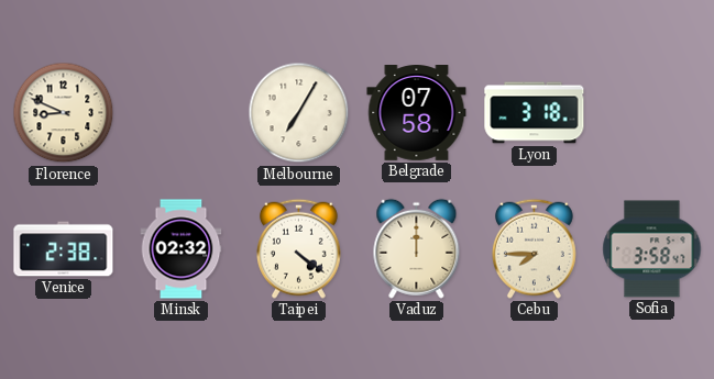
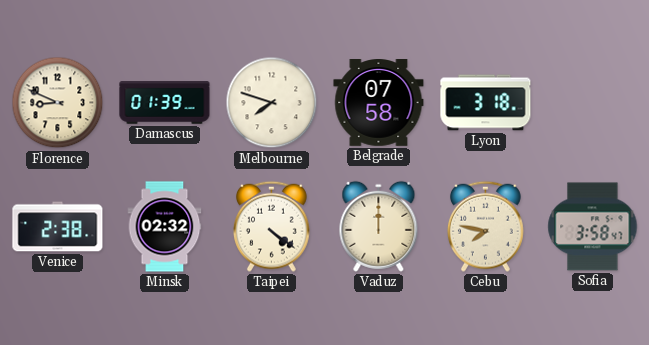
Damascus: none -> 01:39
Melbourne: 7:05 -> 7:48
Cebu: 7:45 -> 7:47
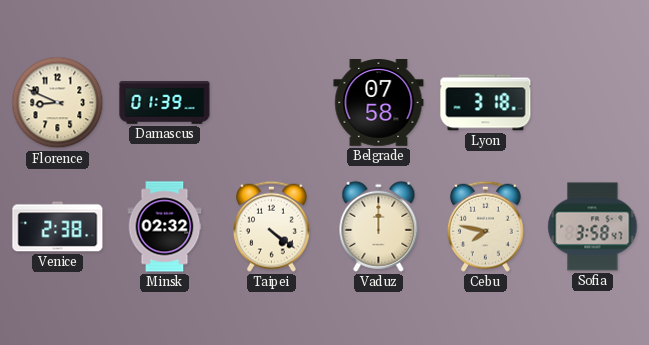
Melbourne: 7:48 -> none
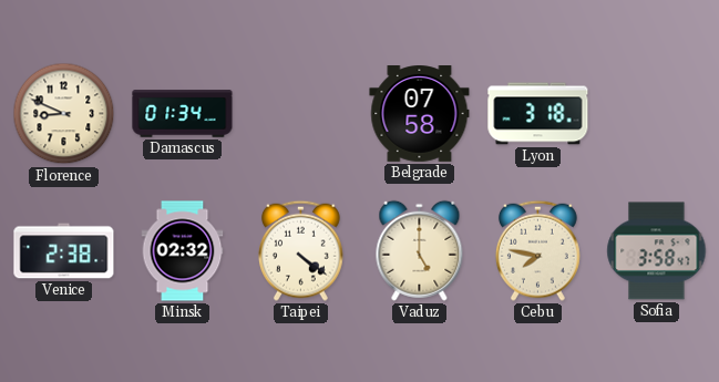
Damascus: 01:39 -> 01:34
Vaduz: 12:00 -> 5:00
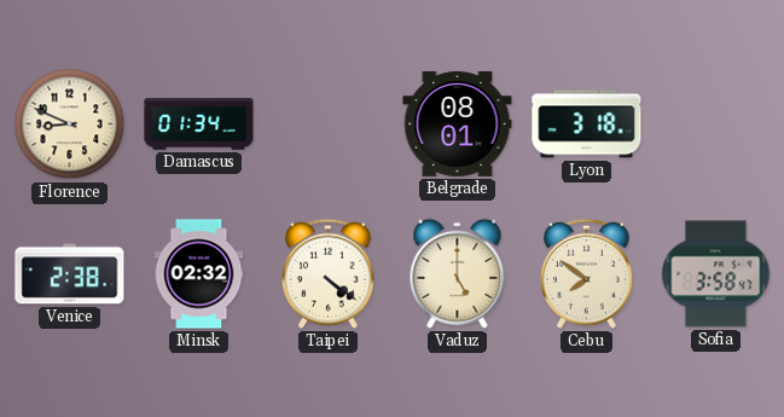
Belgrade: 07:58 -> 08:01
Cebu: 7:47 -> 7:51
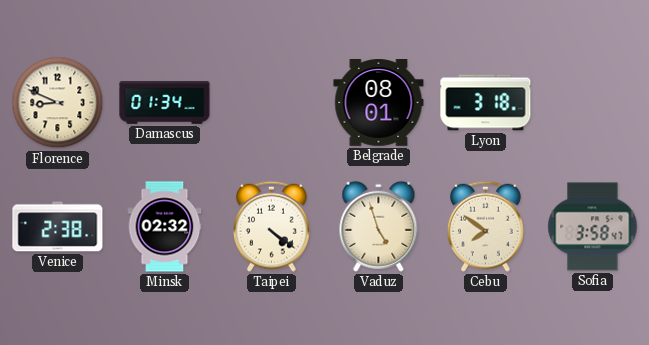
Vaduz: 5:00 -> 4:57
